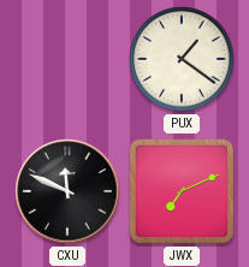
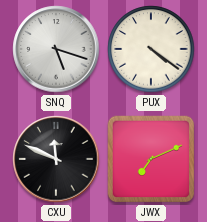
SNQ: none -> 5:18
PUX: 1:21 -> 4:21
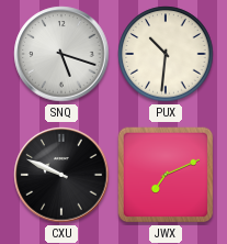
PUX: 4:21 -> 10:31
CXU: 11:49 -> 9:49
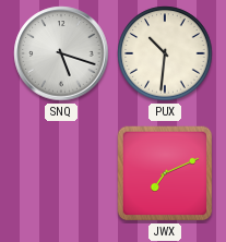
CXU: 9:49 -> none
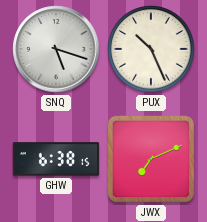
PUX: 10:31 -> 10:26
GHW: none -> 6:38
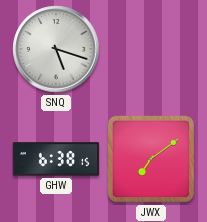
PUX: 10:26 -> none
JWX: 7:11 -> 7:09
